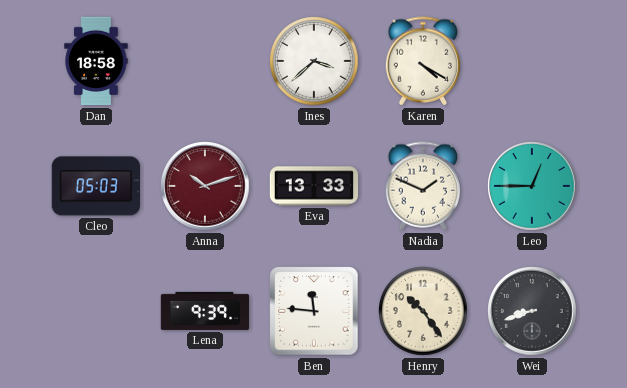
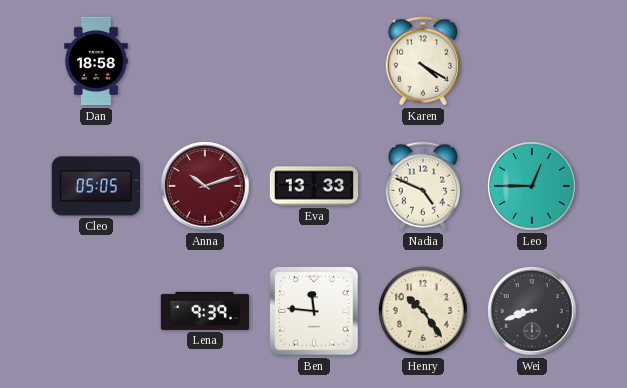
Ines: 3:38 -> none
Cleo: 05:03 -> 05:05
Nadia: 1:49 -> 4:49
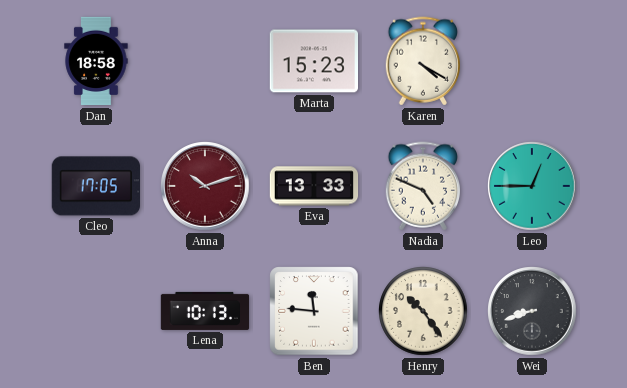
Marta: none -> 15:23
Cleo: 05:05 -> 17:05
Lena: 9:39 -> 10:13
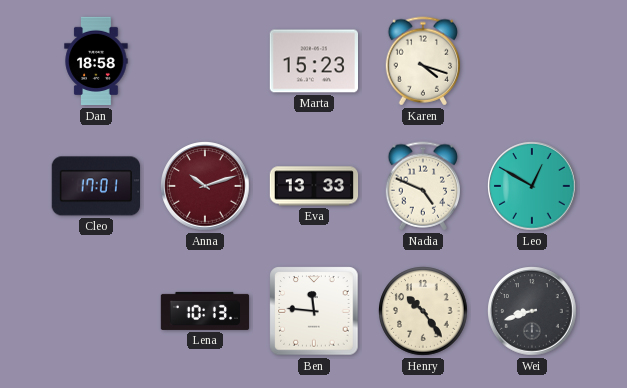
Karen: 4:20 -> 4:18
Cleo: 17:05 -> 17:01
Leo: 12:45 -> 12:50
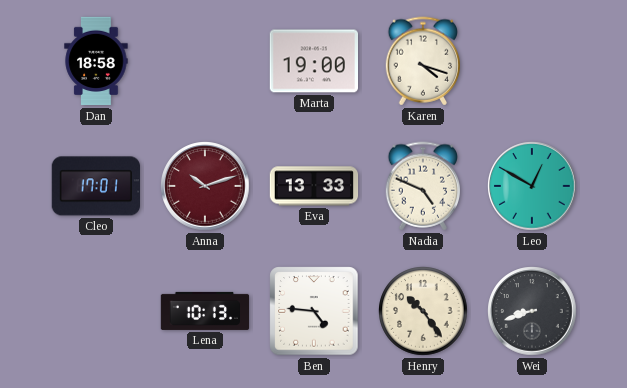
Marta: 15:23 -> 19:00
Ben: 11:46 -> 4:46
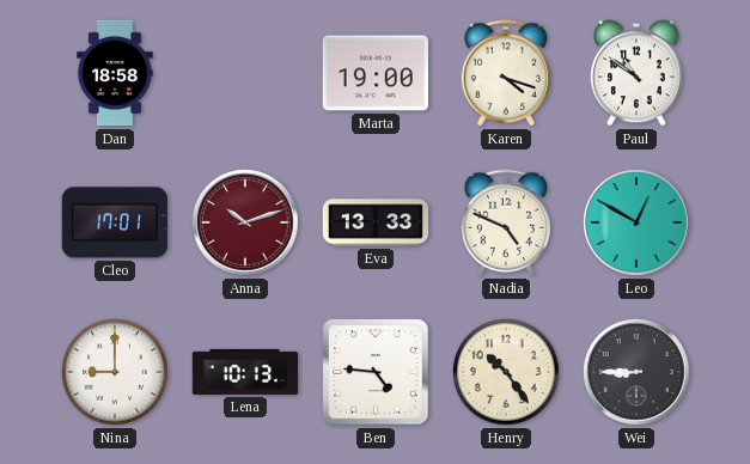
Paul: none -> 10:51
Nina: none -> 9:00
Wei: 8:42 -> 8:45
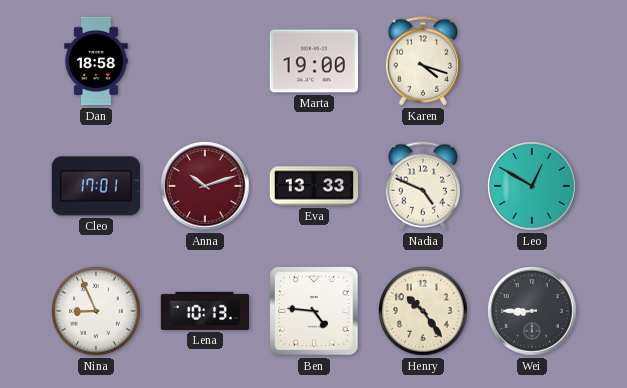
Paul: 10:51 -> none
Nina: 9:00 -> 8:56
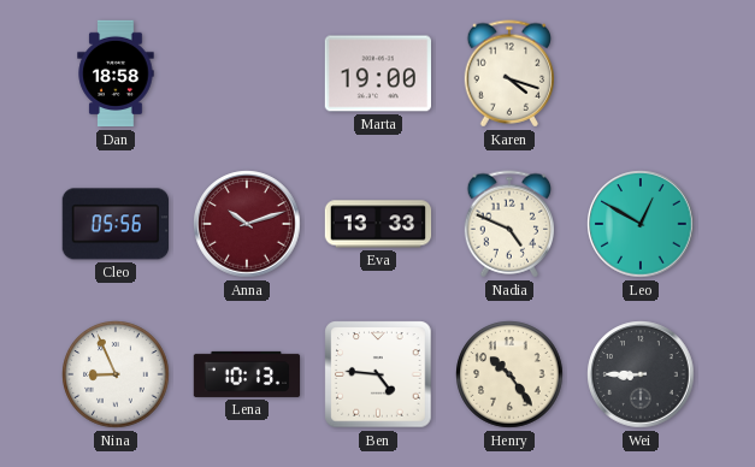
Cleo: 17:01 -> 05:56
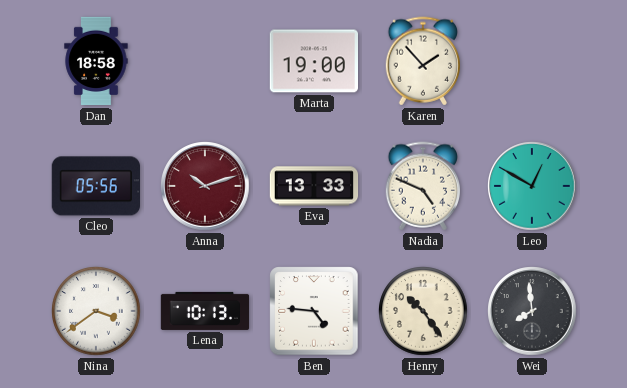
Karen: 4:18 -> 1:53
Nina: 8:56 -> 3:39
Wei: 8:45 -> 7:59
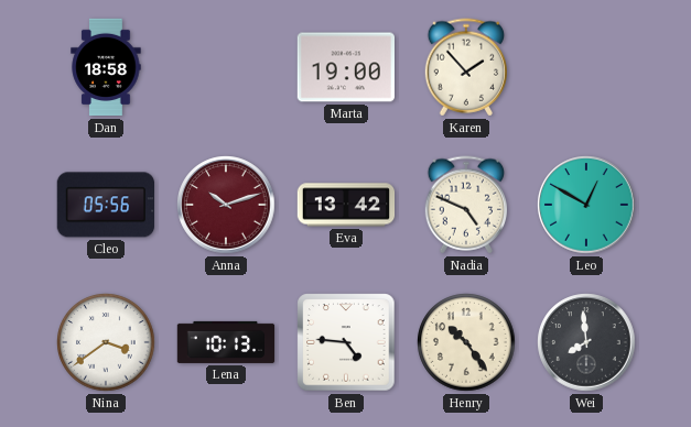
Eva: 13:33 -> 13:42
